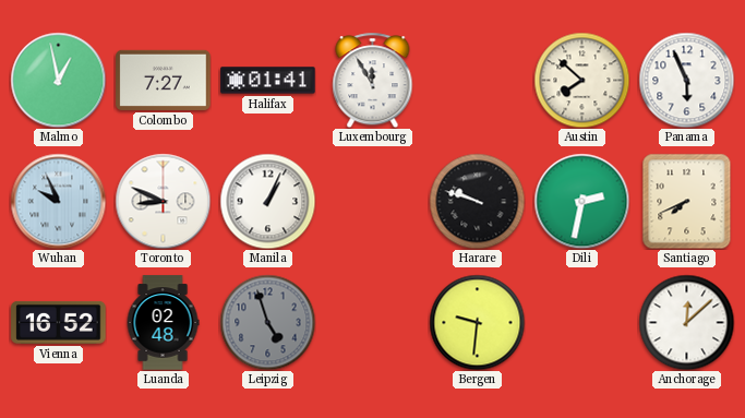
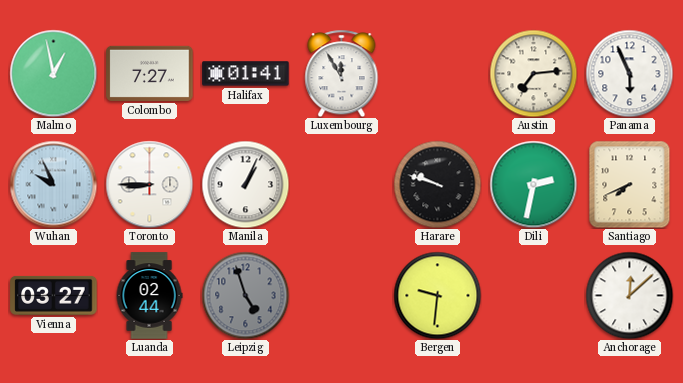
Austin: 7:52 -> 7:14
Toronto: 8:49 -> 8:45
Vienna: 16:52 -> 03:27
Luanda: 02:48 -> 02:44
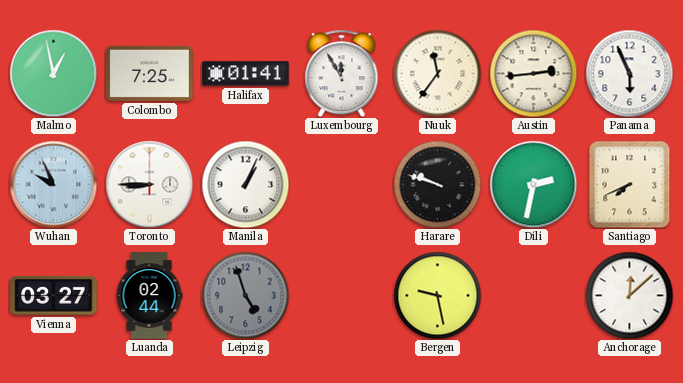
Colombo: 7:27 -> 7:25
Nuuk: none -> 11:36
Austin: 7:14 -> 2:44
Bergen: 9:31 -> 9:28
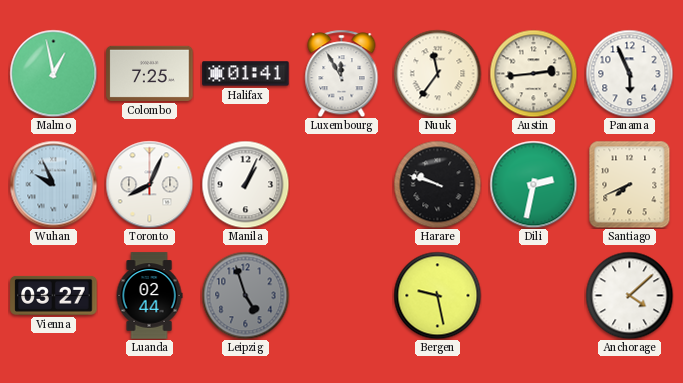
Toronto: 8:45 -> 8:04
Anchorage: 12:08 -> 4:08
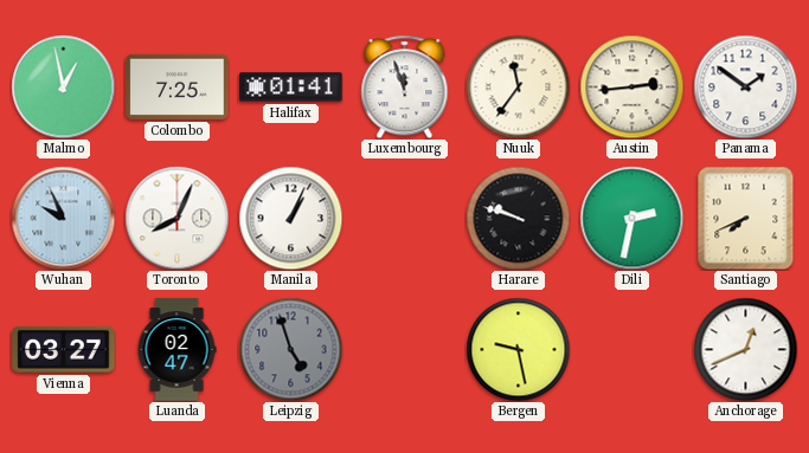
Luxembourg: 11:55 -> 11:57
Panama: 5:56 -> 1:51
Luanda: 02:44 -> 02:47
Anchorage: 4:08 -> 12:41
